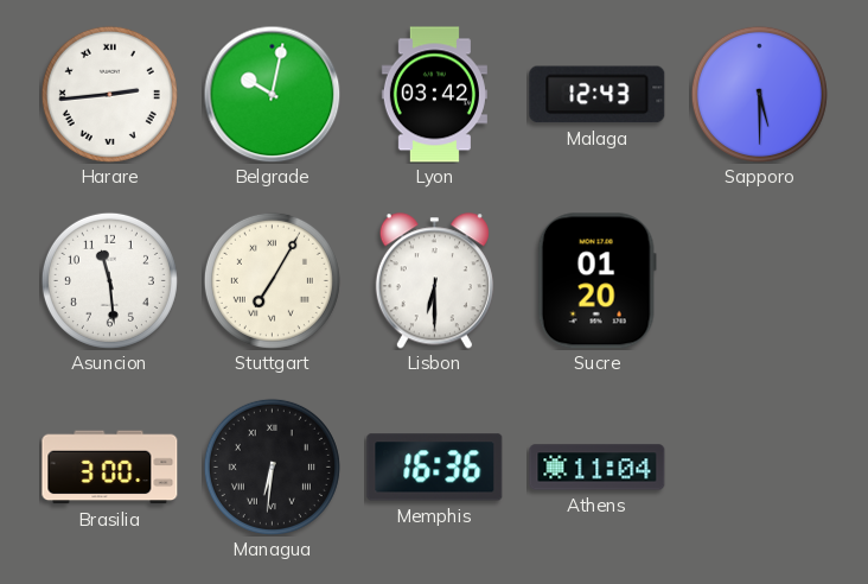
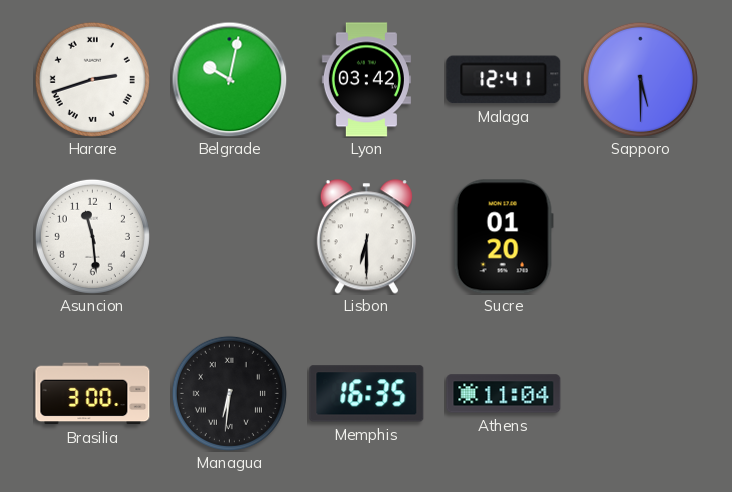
Harare: 2:44 -> 2:42
Malaga: 12:43 -> 12:41
Stuttgart: 7:05 -> none
Memphis: 16:36 -> 16:35
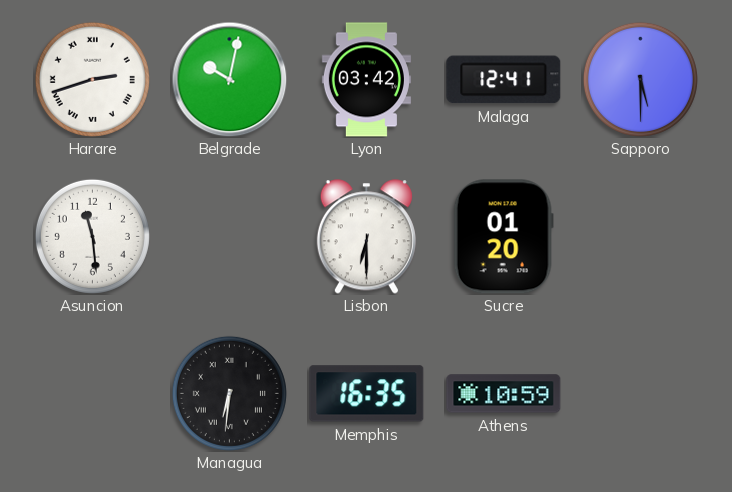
Brasilia: 3:00 -> none
Athens: 11:04 -> 10:59
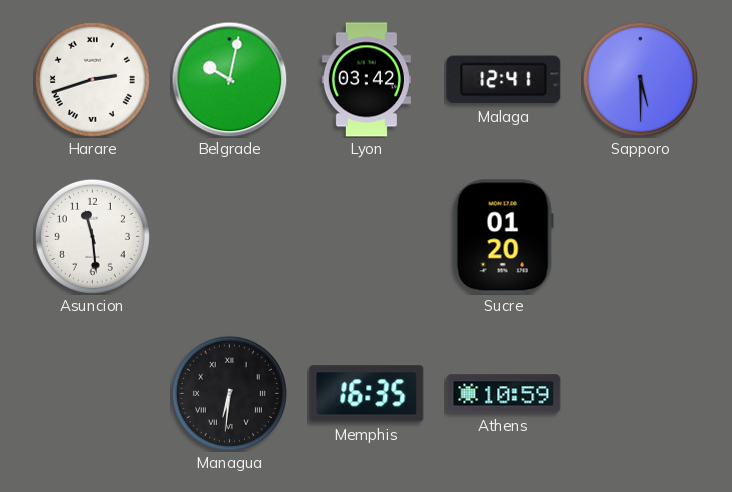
Lisbon: 6:30 -> none
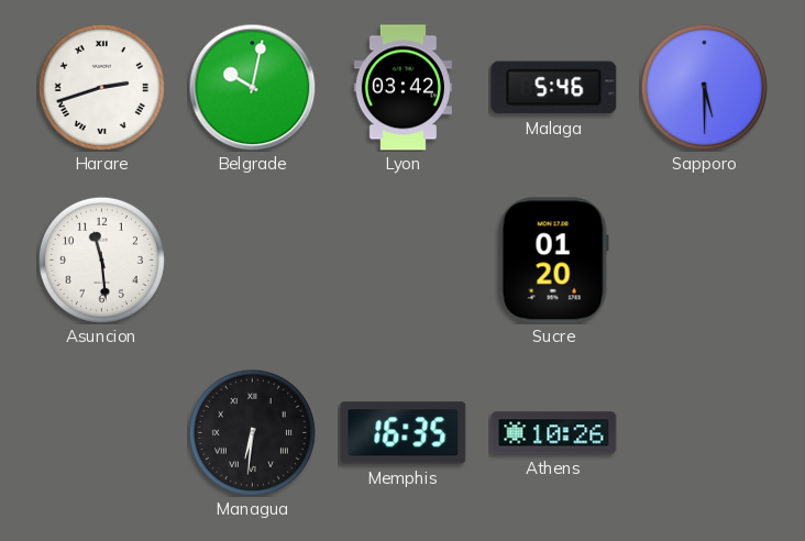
Malaga: 12:41 -> 5:46
Athens: 10:59 -> 10:26
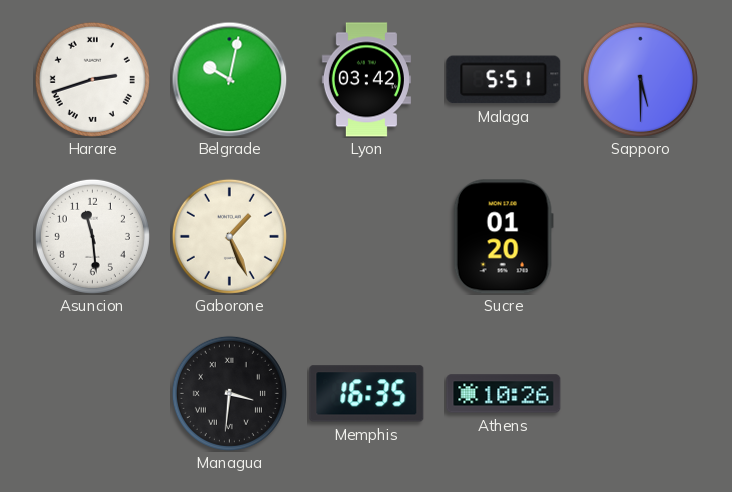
Malaga: 5:46 -> 5:51
Gaborone: none -> 1:26
Managua: 6:31 -> 3:31
